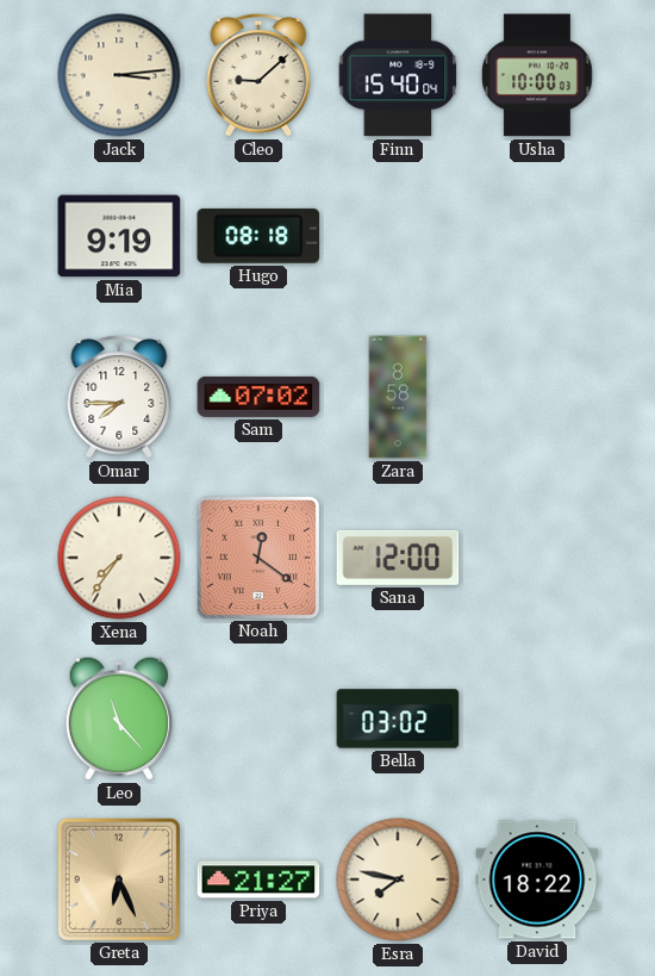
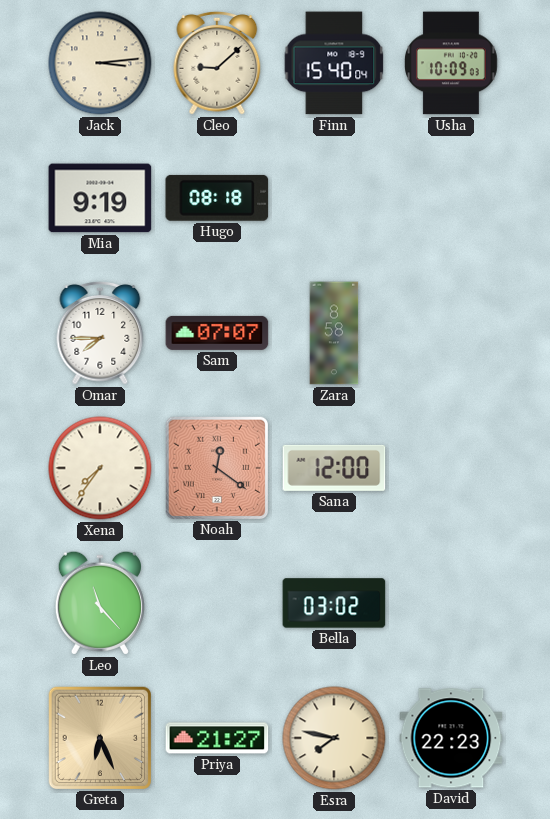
Usha: 10:00 -> 10:09
Sam: 07:02 -> 07:07
David: 18:22 -> 22:23
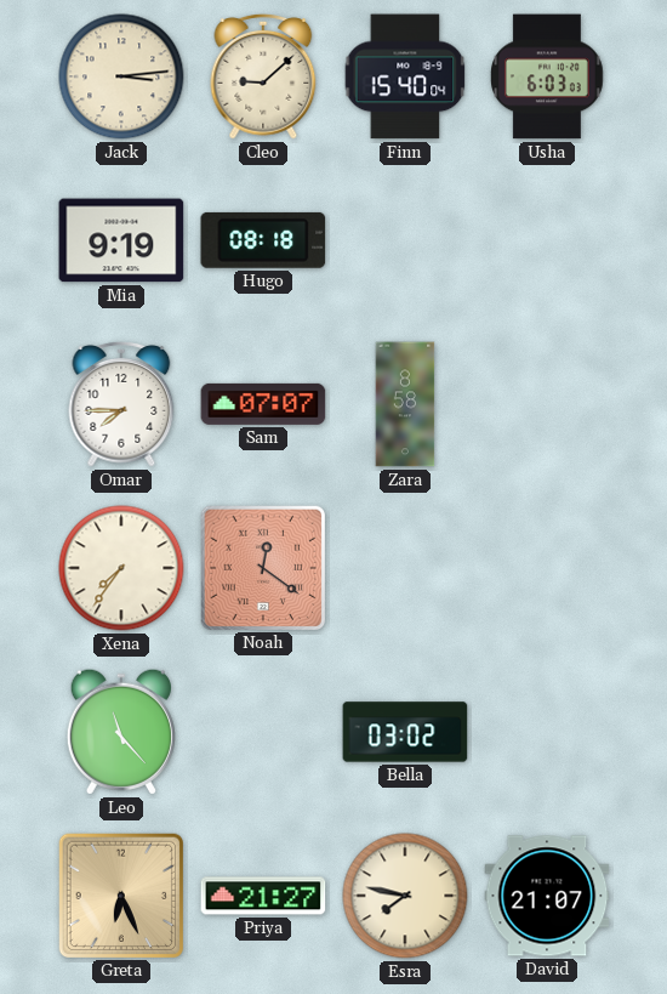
Usha: 10:09 -> 6:03
Sana: 12:00 -> none
David: 22:23 -> 21:07
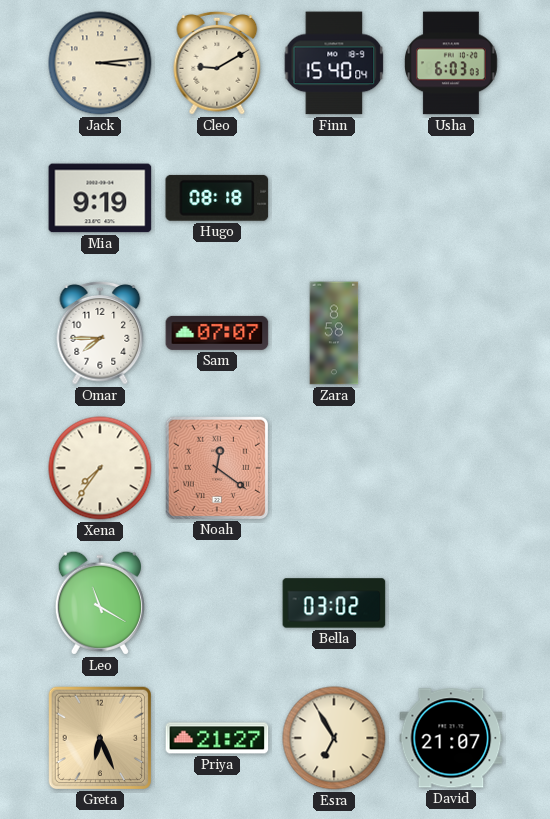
Cleo: 9:08 -> 9:10
Leo: 11:23 -> 11:20
Esra: 7:47 -> 6:55
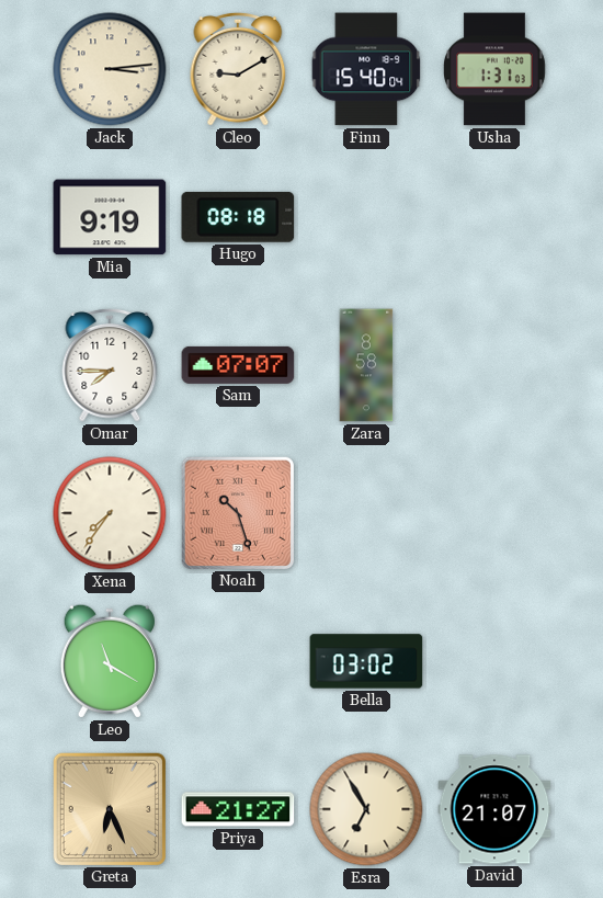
Usha: 6:03 -> 1:31
Noah: 12:21 -> 10:27
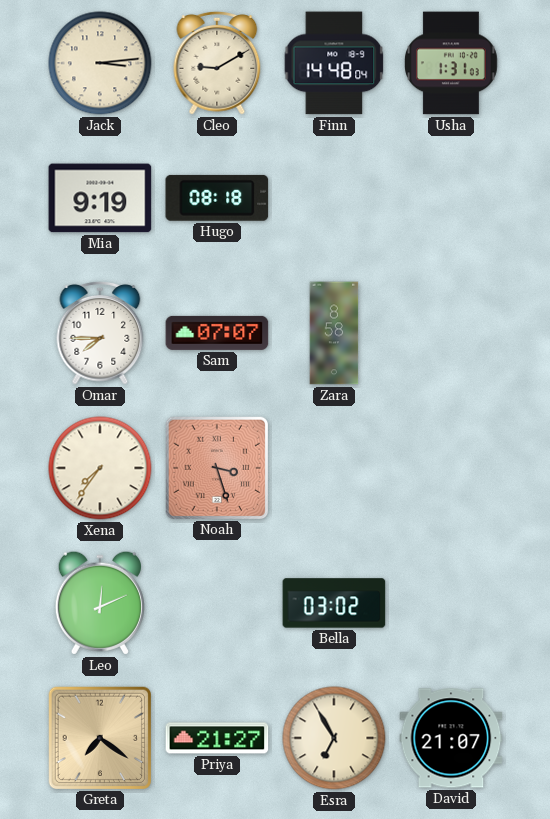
Finn: 15:40 -> 14:48
Noah: 10:27 -> 3:27
Leo: 11:20 -> 12:11
Greta: 6:26 -> 7:21
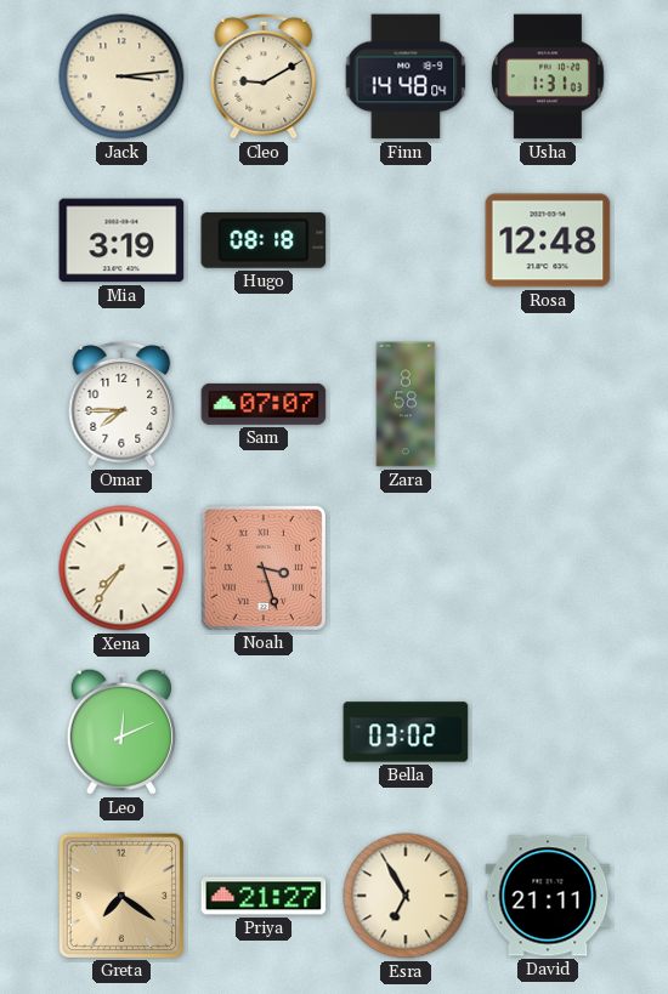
Mia: 9:19 -> 3:19
Rosa: none -> 12:48
David: 21:07 -> 21:11
